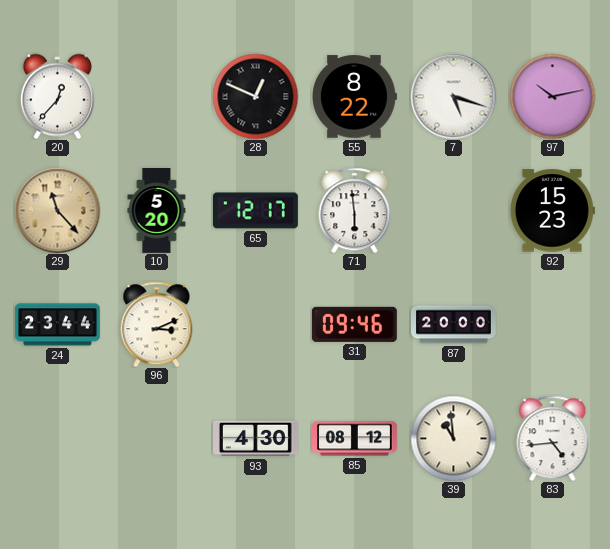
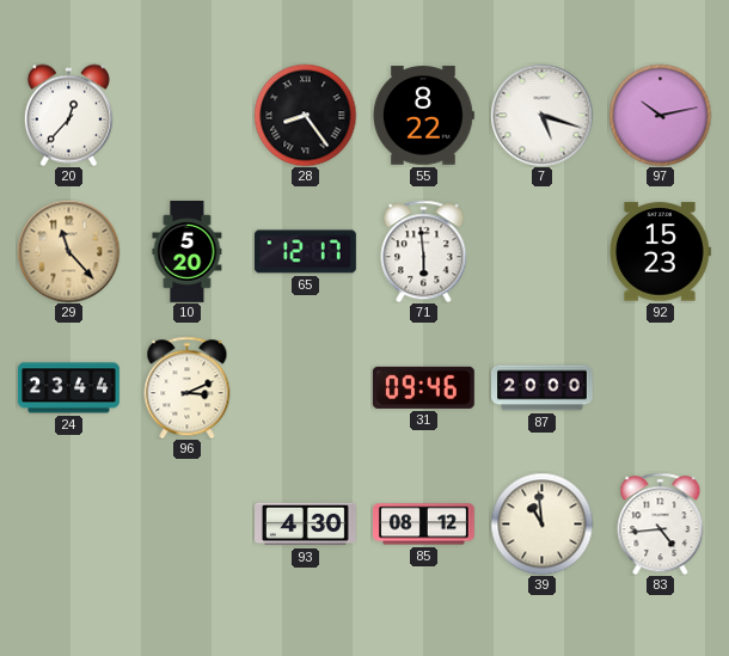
28: 12:49 -> 8:24
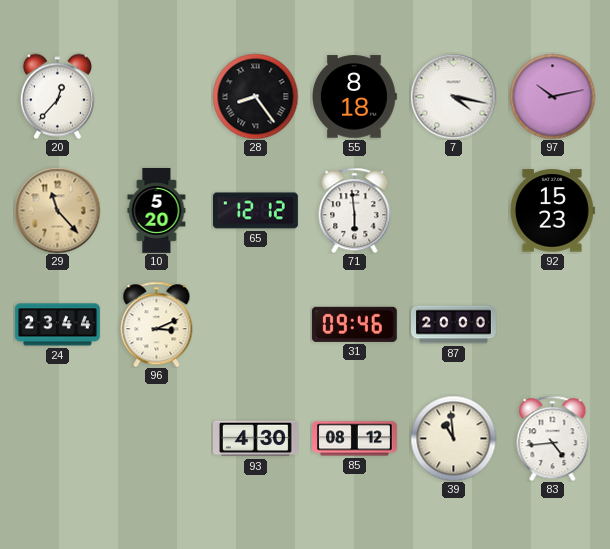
55: 8:22 -> 8:18
7: 5:18 -> 4:17
65: 12:17 -> 12:12
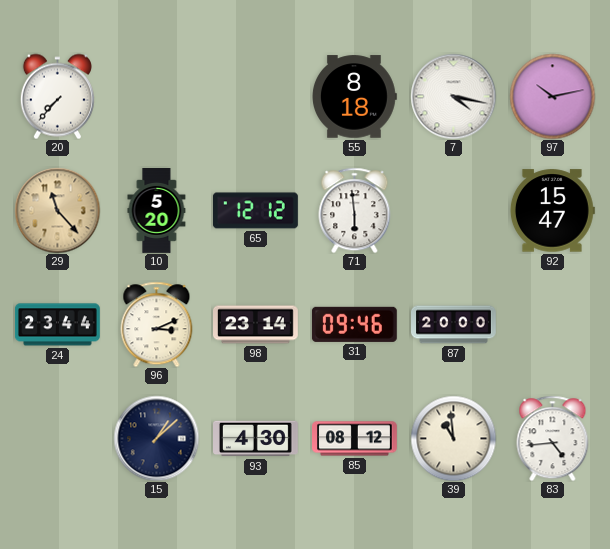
20: 12:37 -> 7:37
28: 8:24 -> none
92: 15:23 -> 15:47
98: none -> 23:14
15: none -> 1:08
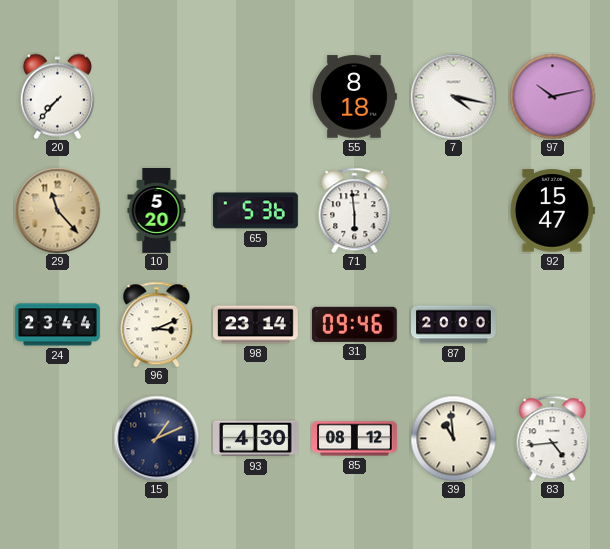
65: 12:12 -> 5:36
15: 1:08 -> 1:11
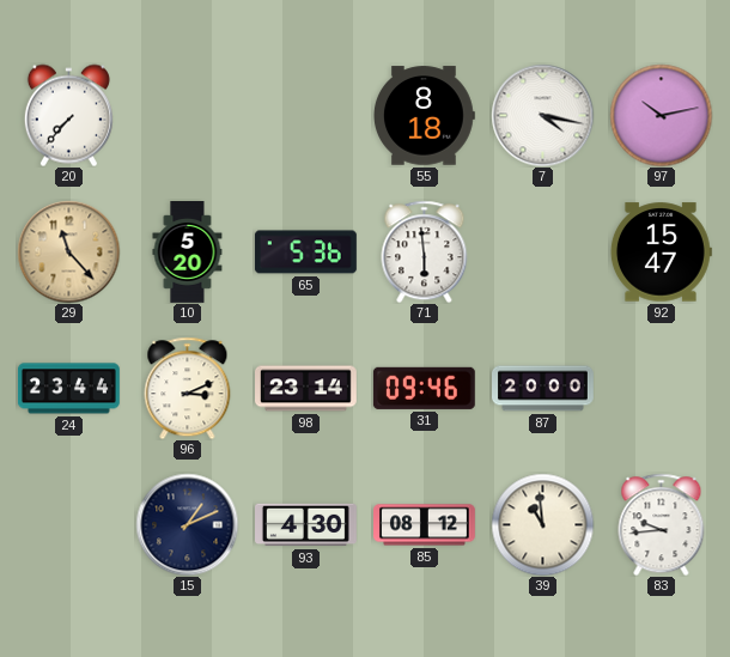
83: 4:44 -> 9:44
